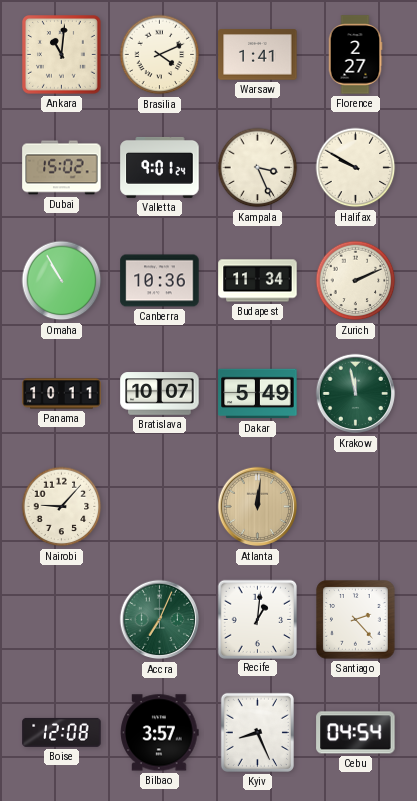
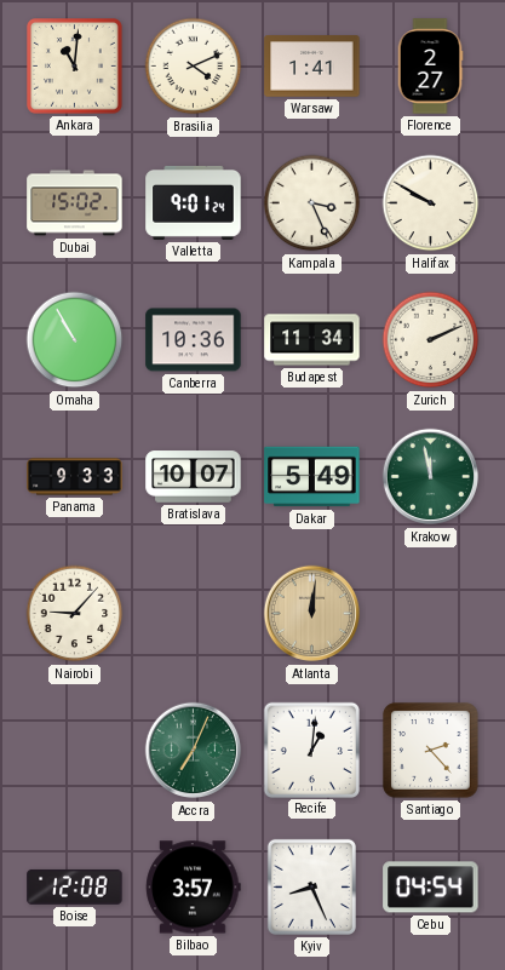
Panama: 10:11 -> 9:33
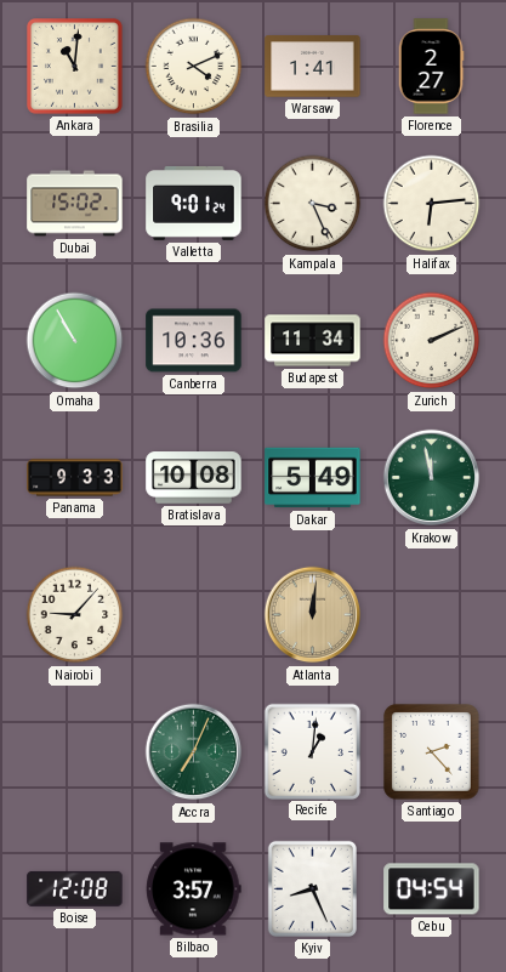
Halifax: 9:50 -> 6:14
Bratislava: 10:07 -> 10:08
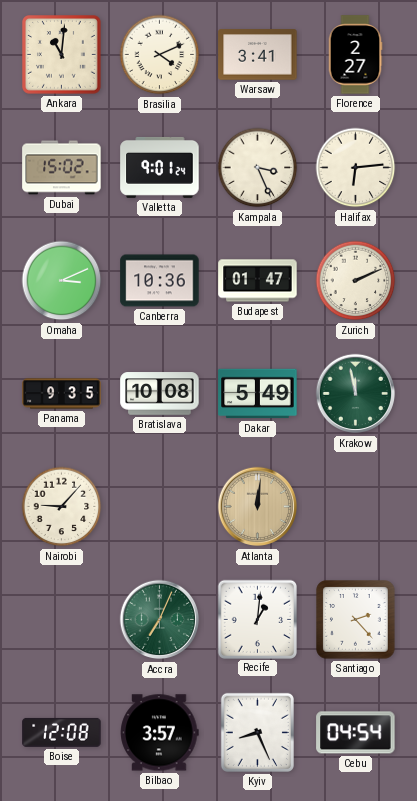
Warsaw: 1:41 -> 3:41
Omaha: 10:55 -> 3:11
Budapest: 11:34 -> 01:47
Panama: 9:33 -> 9:35
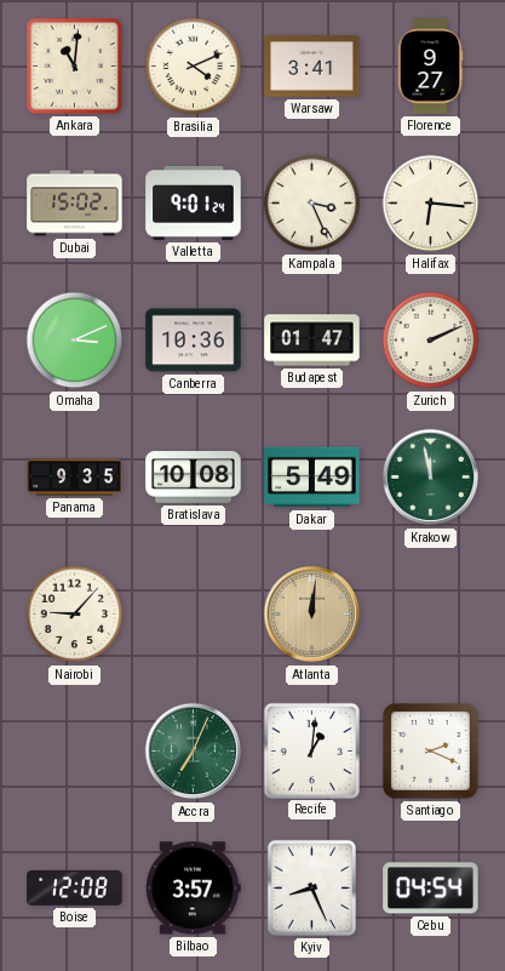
Florence: 2:27 -> 9:27
Halifax: 6:14 -> 6:16
Santiago: 2:23 -> 2:19
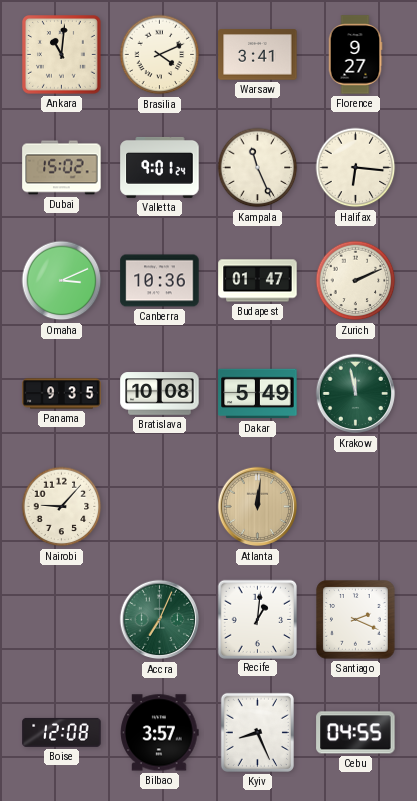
Kampala: 3:26 -> 11:26
Cebu: 04:54 -> 04:55
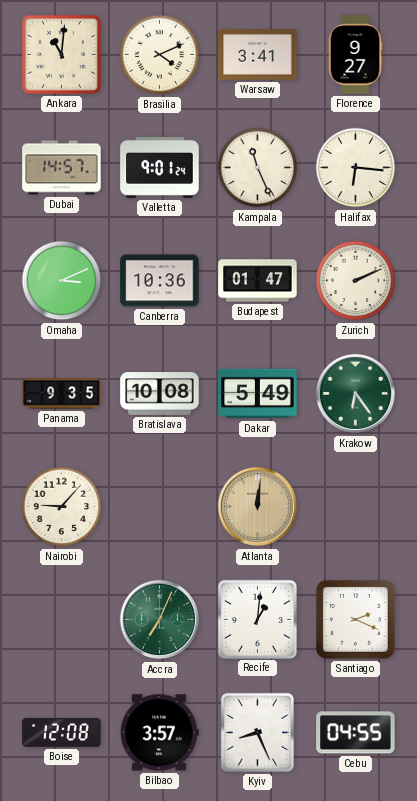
Dubai: 15:02 -> 14:57
Krakow: 11:58 -> 6:24
